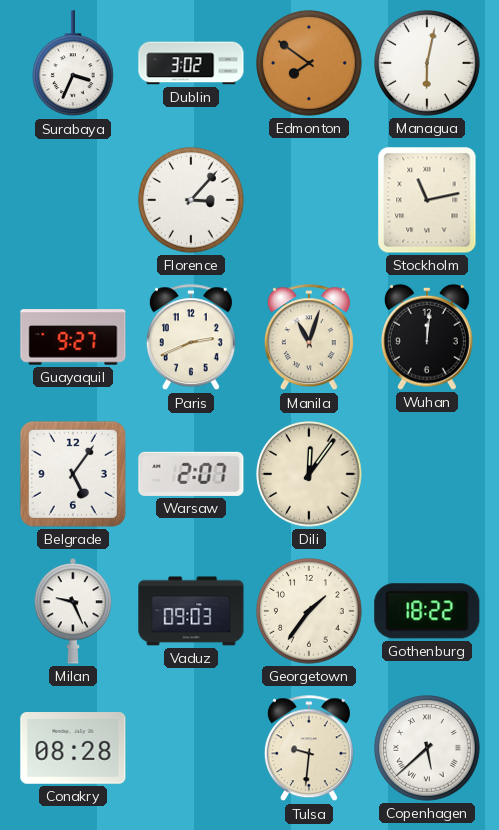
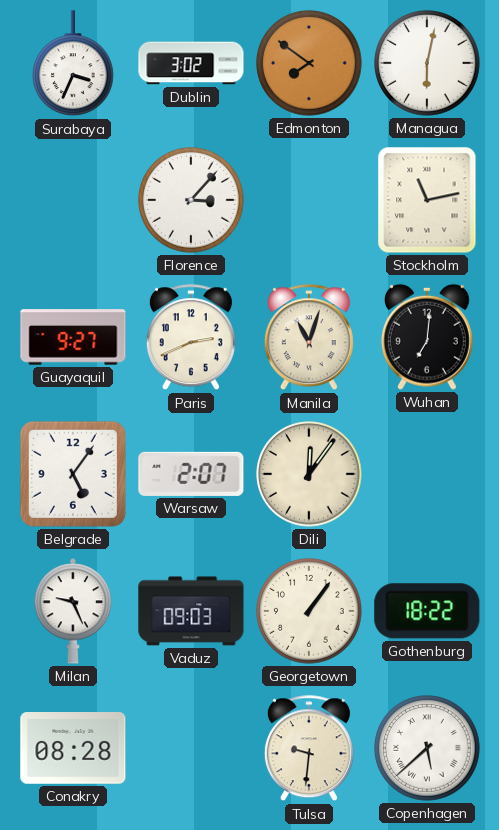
Wuhan: 12:01 -> 7:01
Georgetown: 1:36 -> 1:06
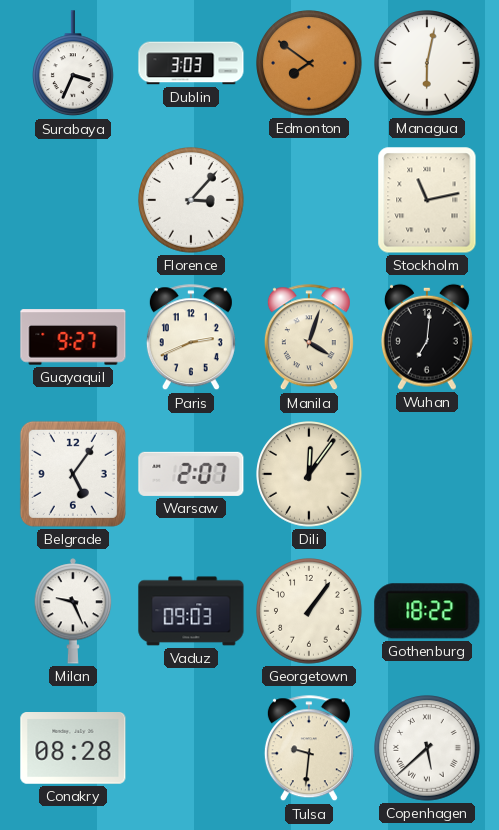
Dublin: 3:02 -> 3:03
Manila: 11:03 -> 4:03
